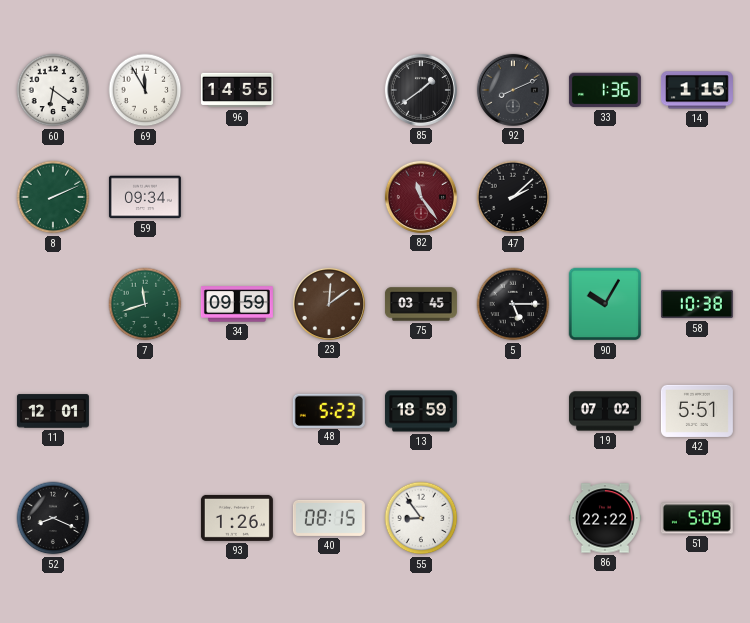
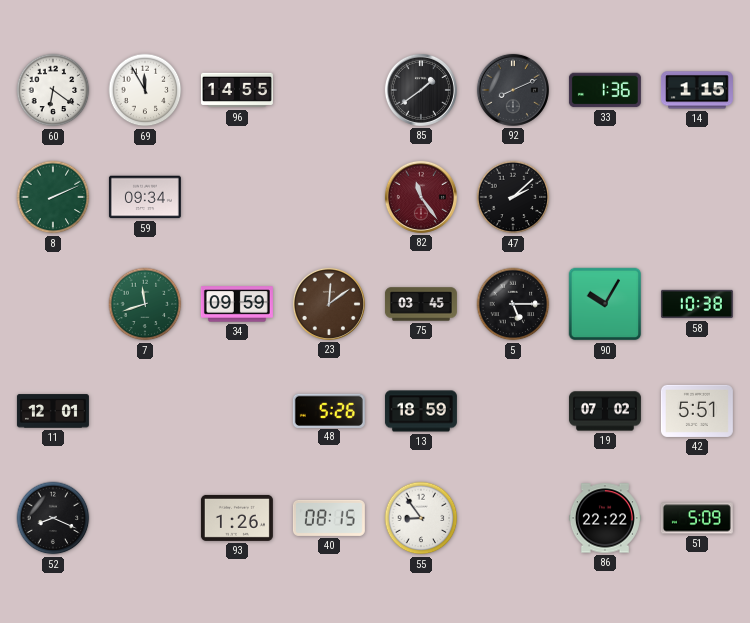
48: 5:23 -> 5:26
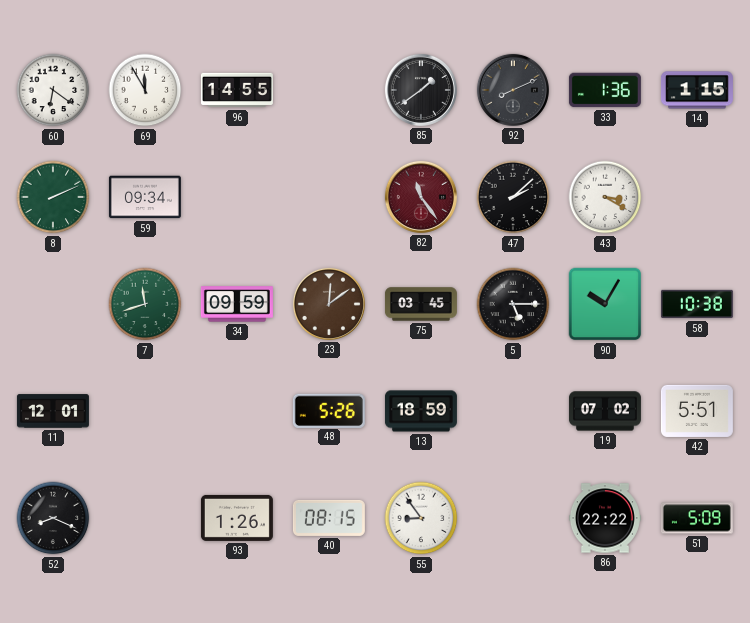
43: none -> 3:20
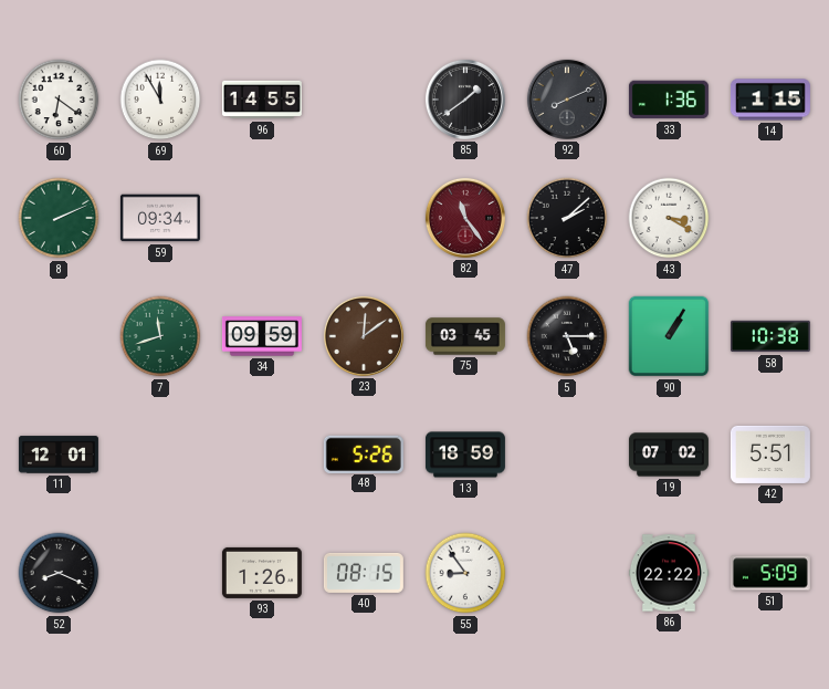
90: 10:05 -> 1:05
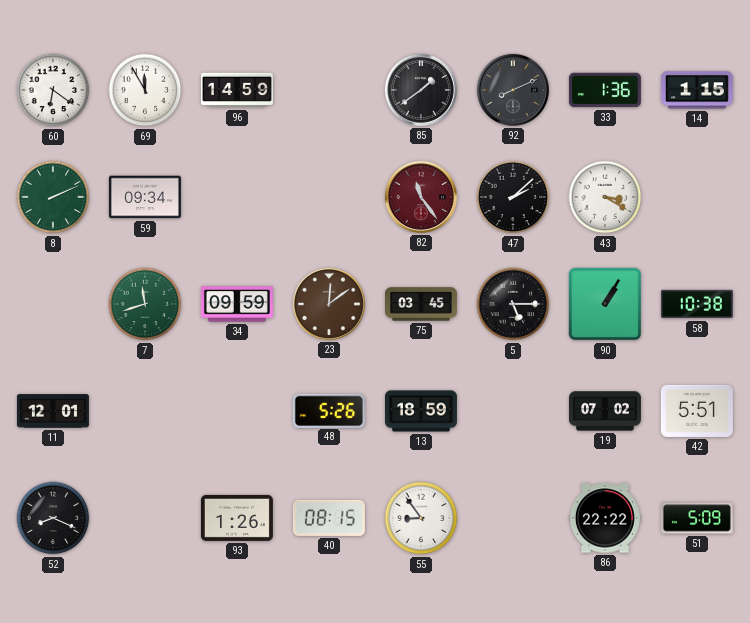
96: 14:55 -> 14:59
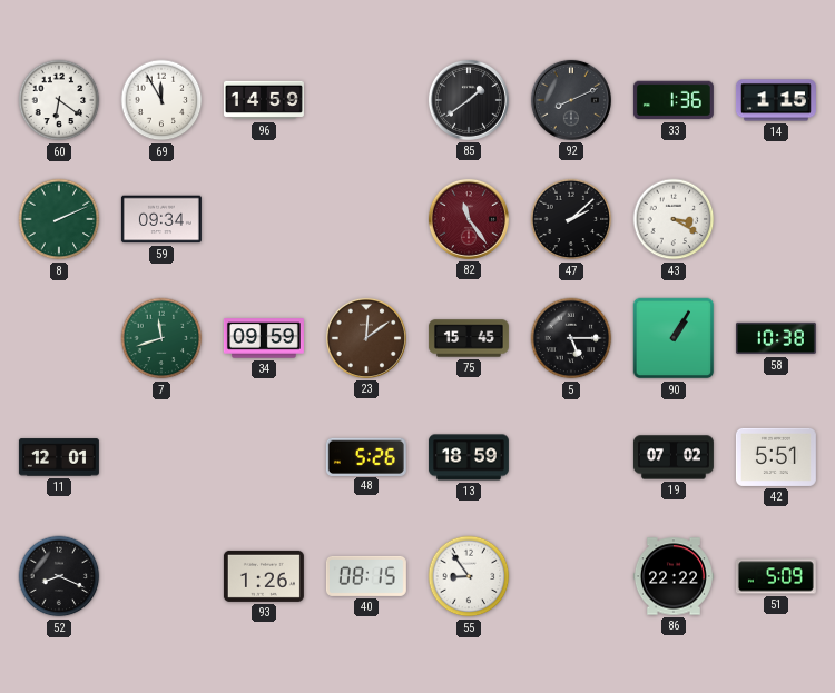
75: 03:45 -> 15:45
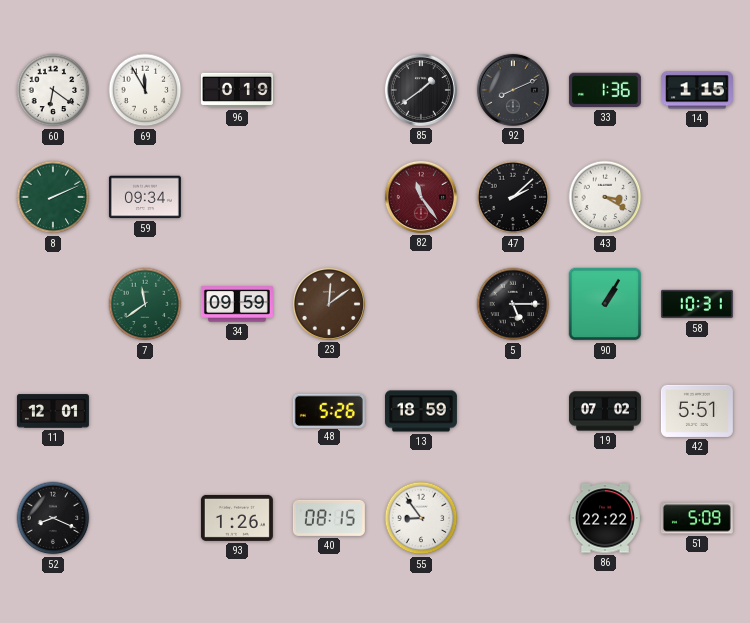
96: 14:59 -> 0:19
7: 11:42 -> 11:39
75: 15:45 -> none
58: 10:38 -> 10:31
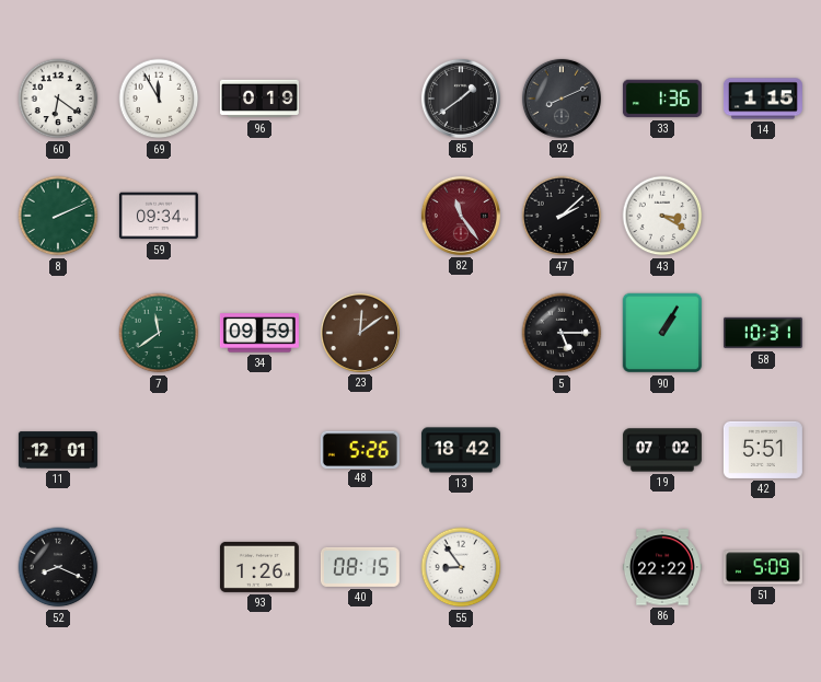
13: 18:59 -> 18:42
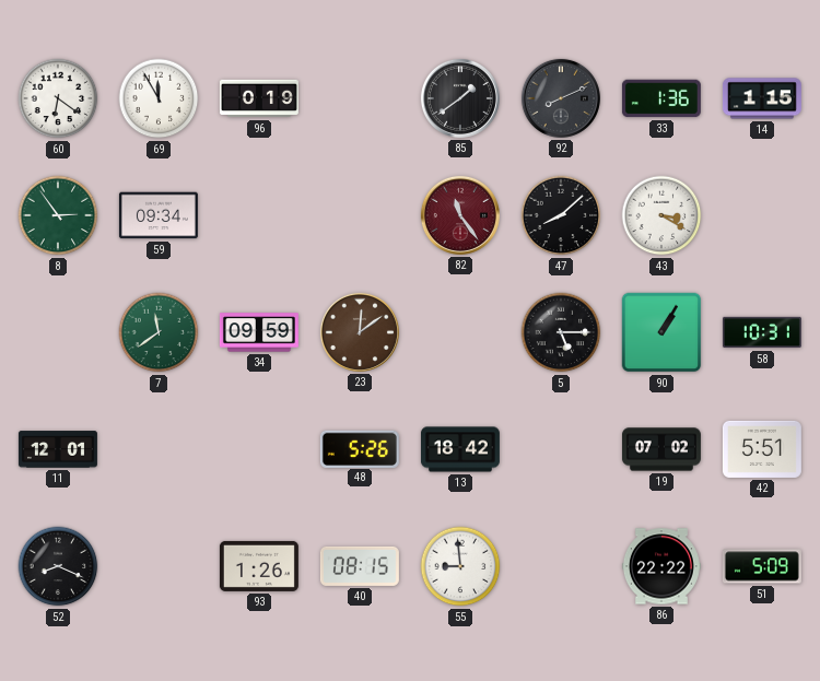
8: 2:11 -> 2:54
47: 2:08 -> 8:08
55: 8:54 -> 8:59
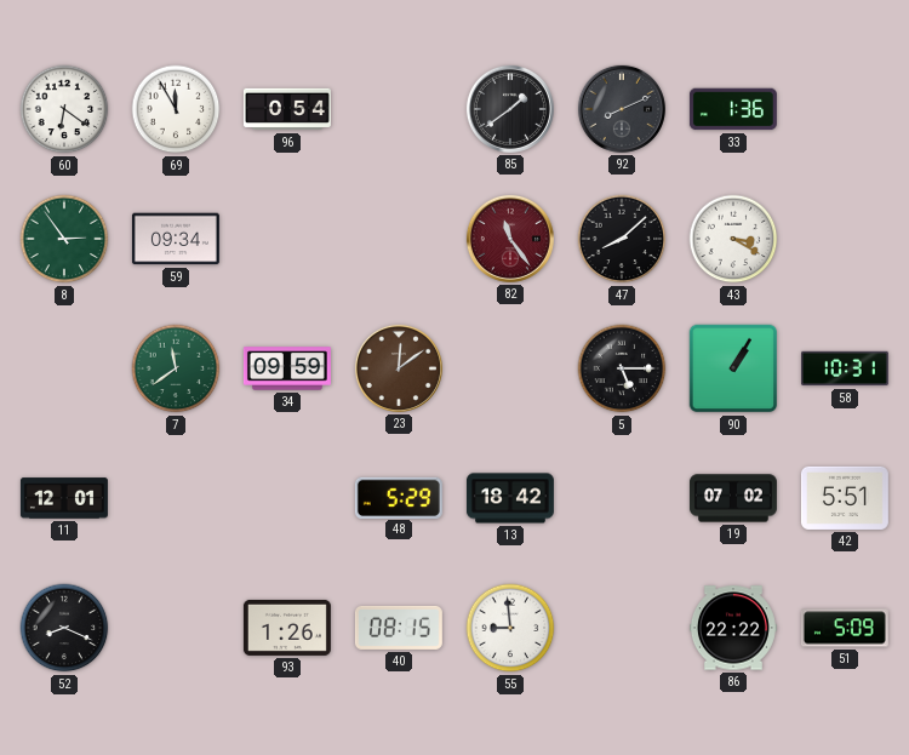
96: 0:19 -> 0:54
14: 1:15 -> none
48: 5:26 -> 5:29
